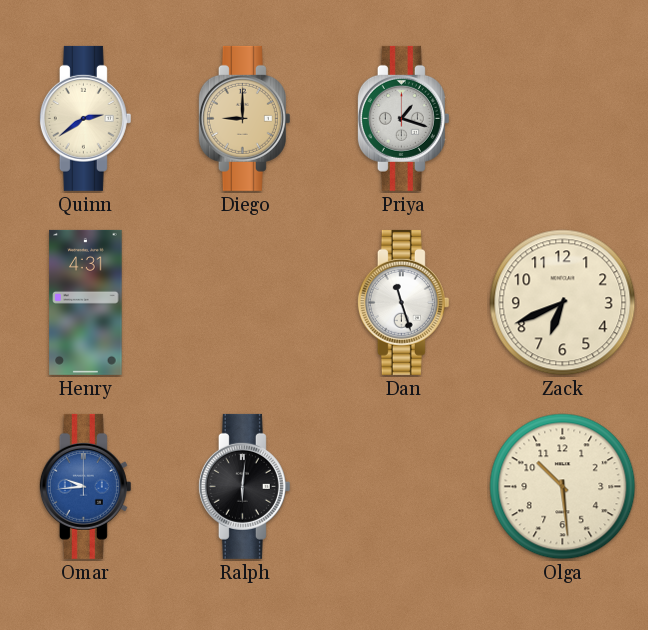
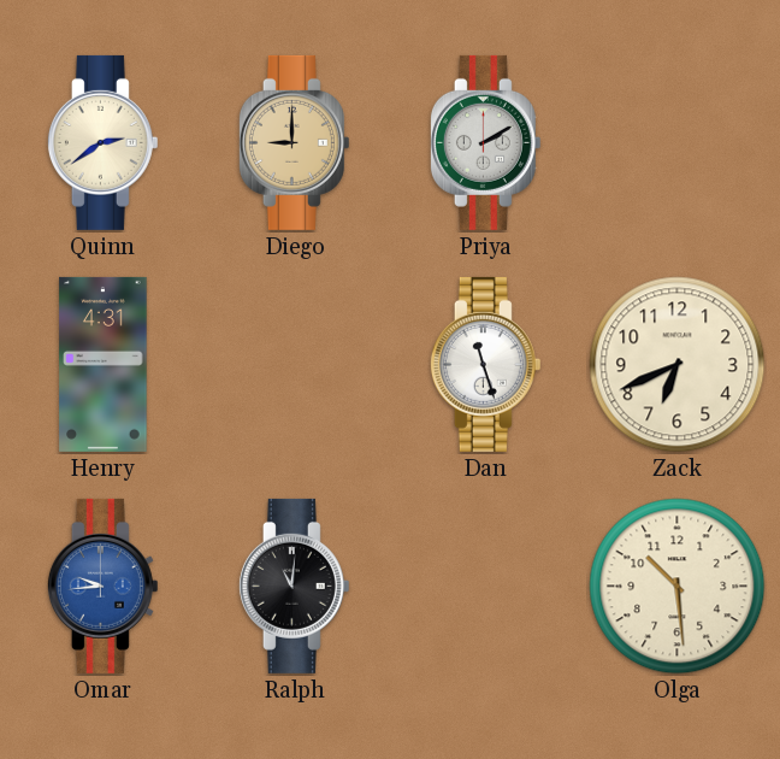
Priya: 1:18 -> 2:10
Ralph: 6:01 -> 11:01
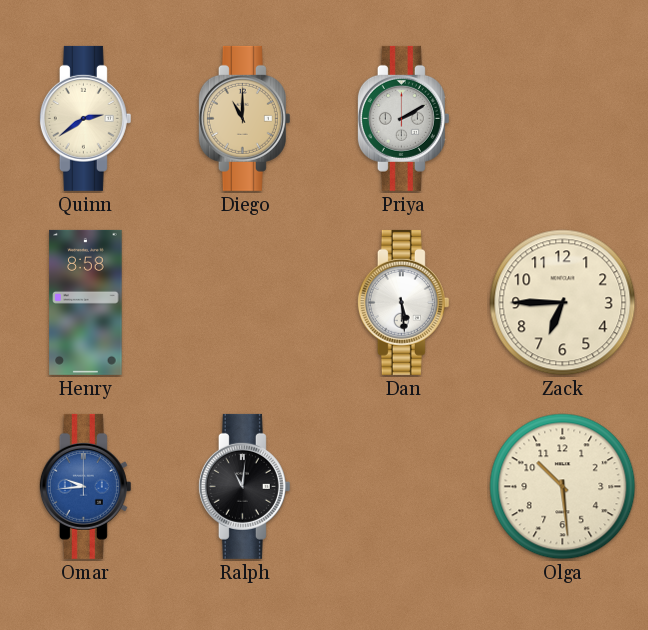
Diego: 9:00 -> 11:00
Henry: 4:31 -> 8:58
Dan: 11:27 -> 5:29
Zack: 6:41 -> 6:45
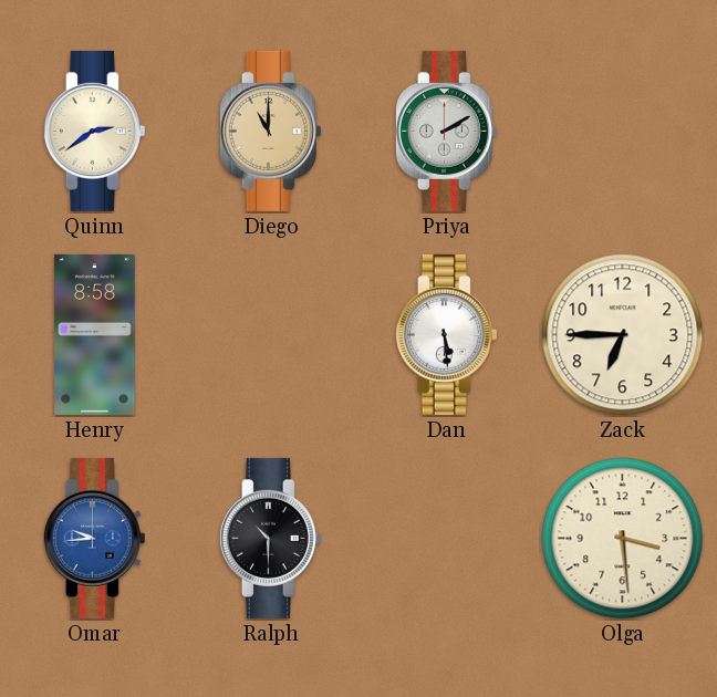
Ralph: 11:01 -> 10:30
Olga: 10:29 -> 3:29
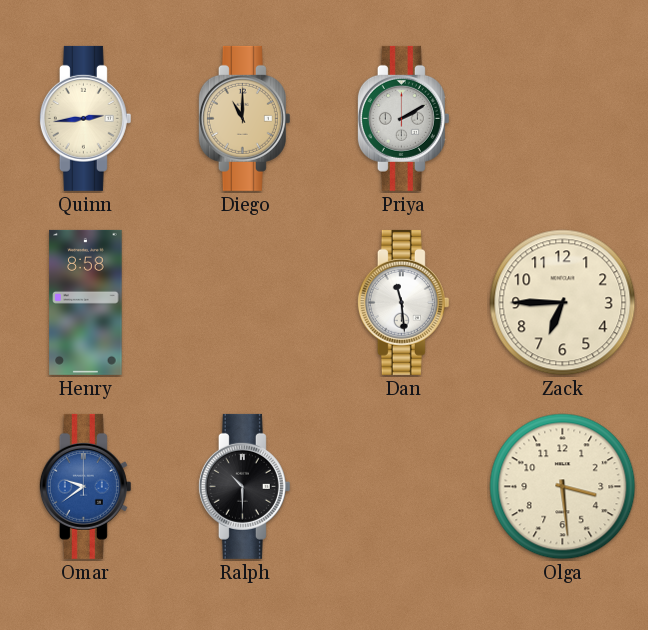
Quinn: 2:39 -> 2:44
Dan: 5:29 -> 11:29
Omar: 9:44 -> 9:39
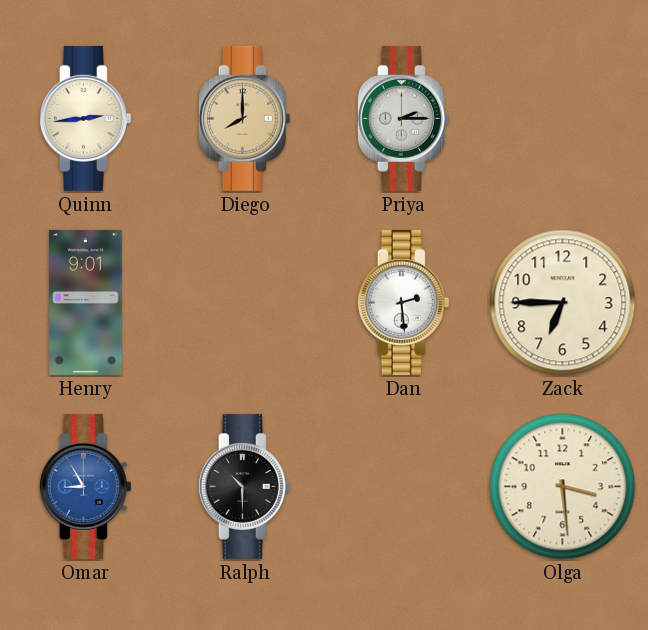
Diego: 11:00 -> 8:00
Priya: 2:10 -> 2:15
Henry: 8:58 -> 9:01
Dan: 11:29 -> 2:29
Omar: 9:39 -> 8:55
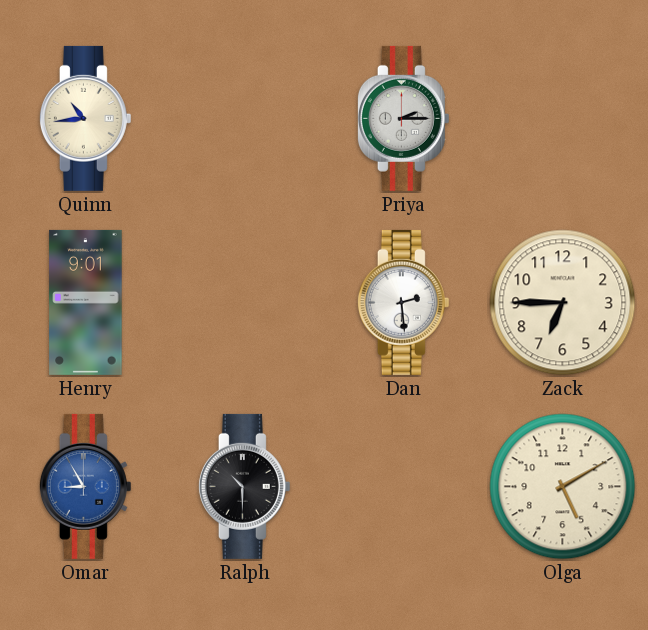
Quinn: 2:44 -> 10:44
Diego: 8:00 -> none
Olga: 3:29 -> 5:10
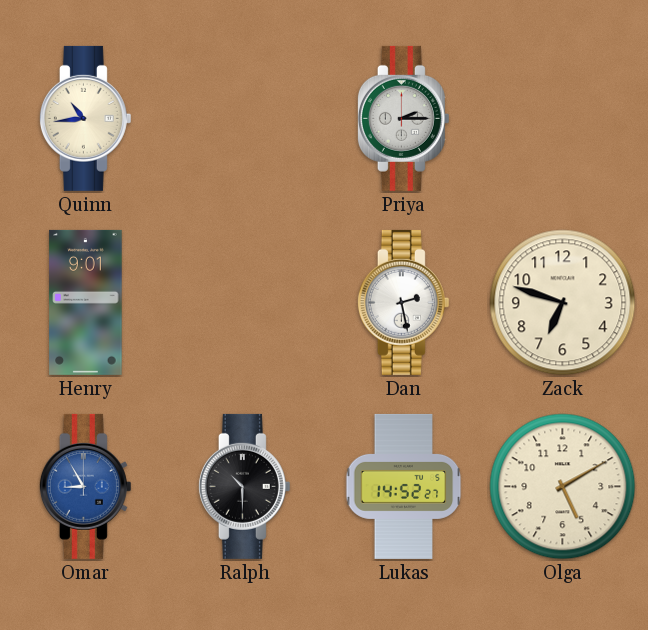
Dan: 2:29 -> 2:28
Zack: 6:45 -> 6:48
Lukas: none -> 14:52
